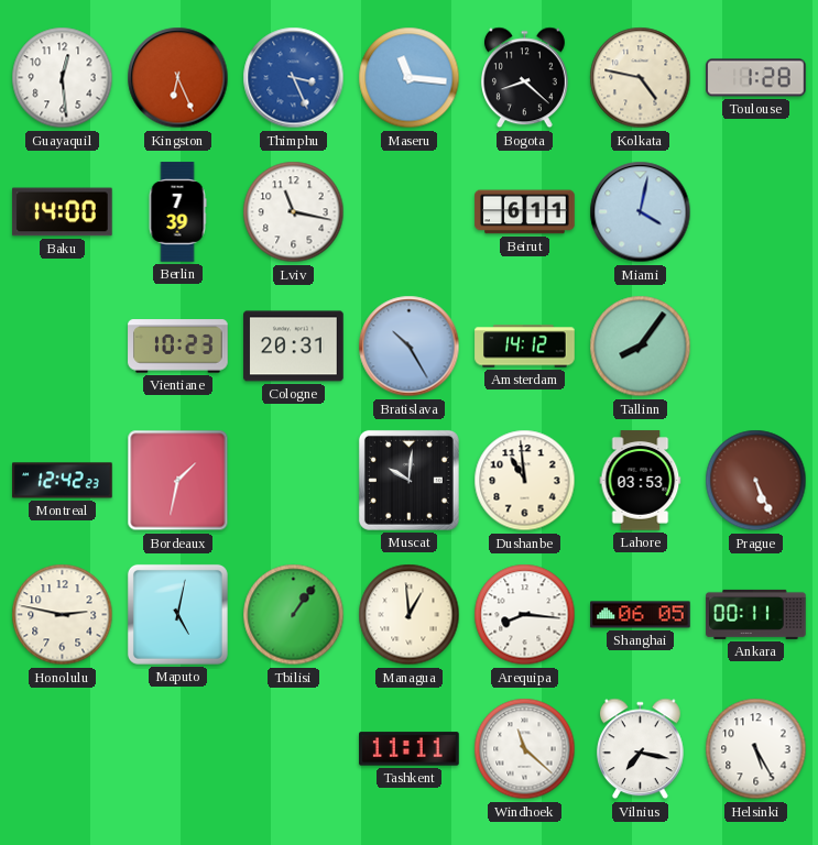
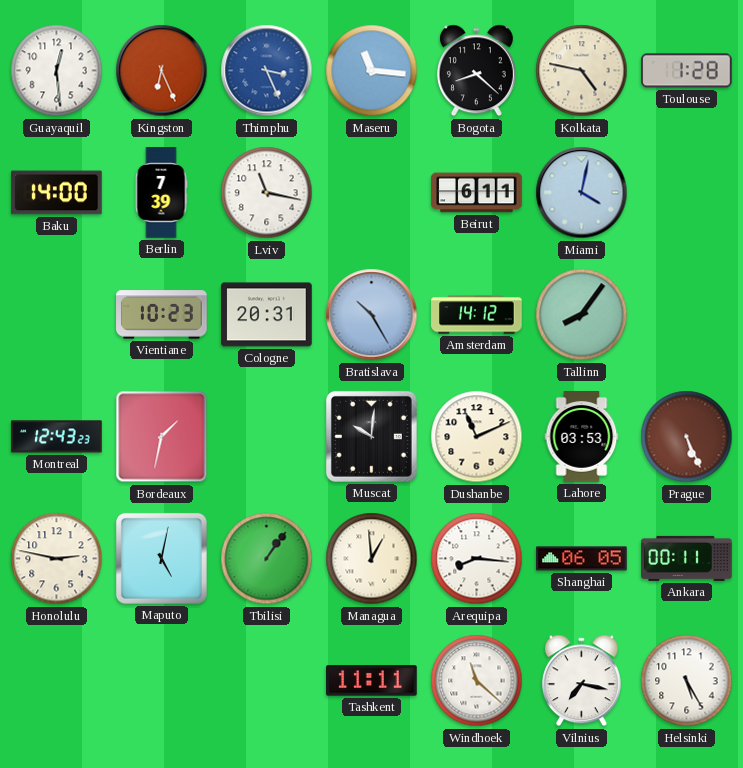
Montreal: 12:42 -> 12:43
Dushanbe: 10:59 -> 11:11
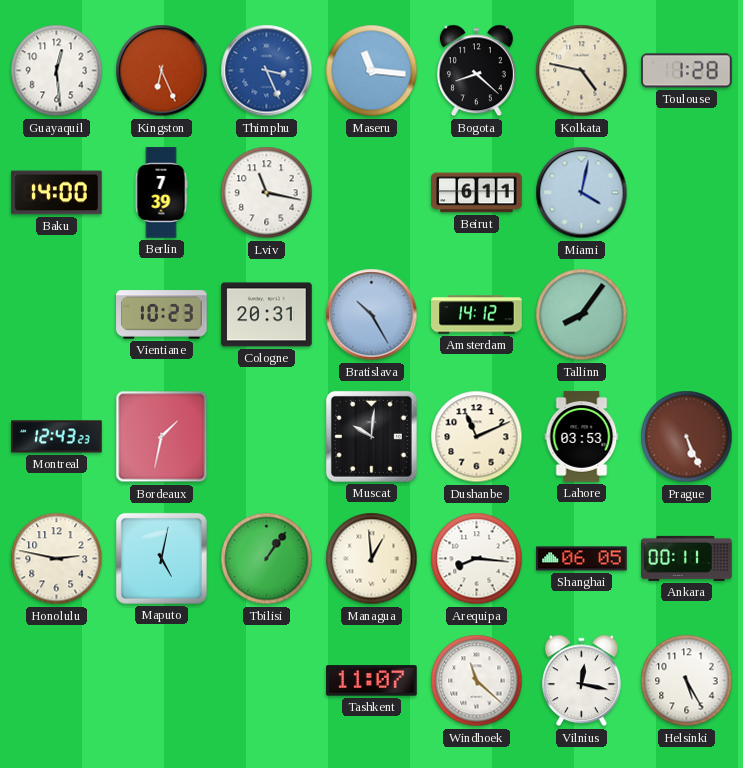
Tashkent: 11:11 -> 11:07
Vilnius: 7:17 -> 12:17
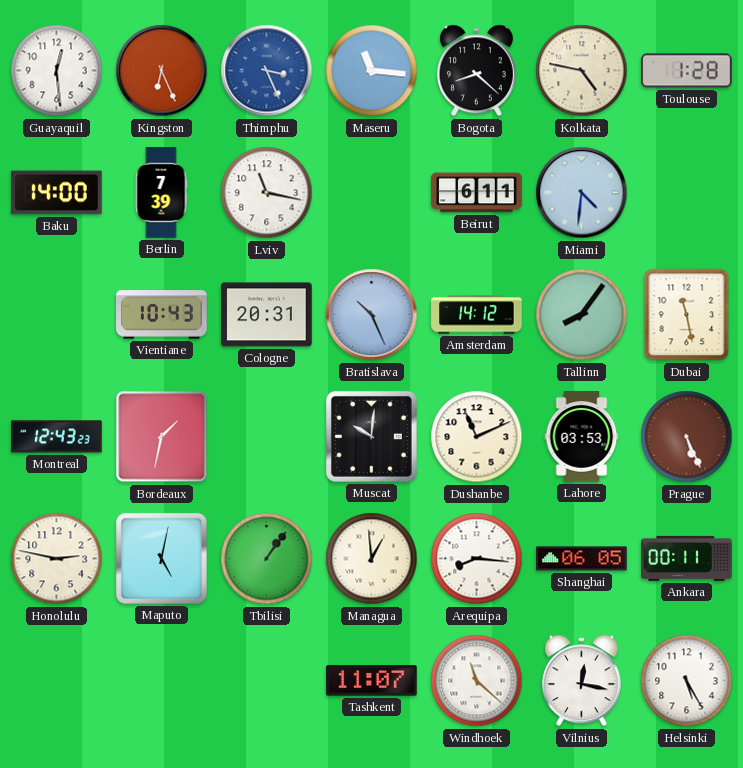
Miami: 4:02 -> 4:31
Vientiane: 10:23 -> 10:43
Bratislava: 10:25 -> 10:26
Dubai: none -> 11:28
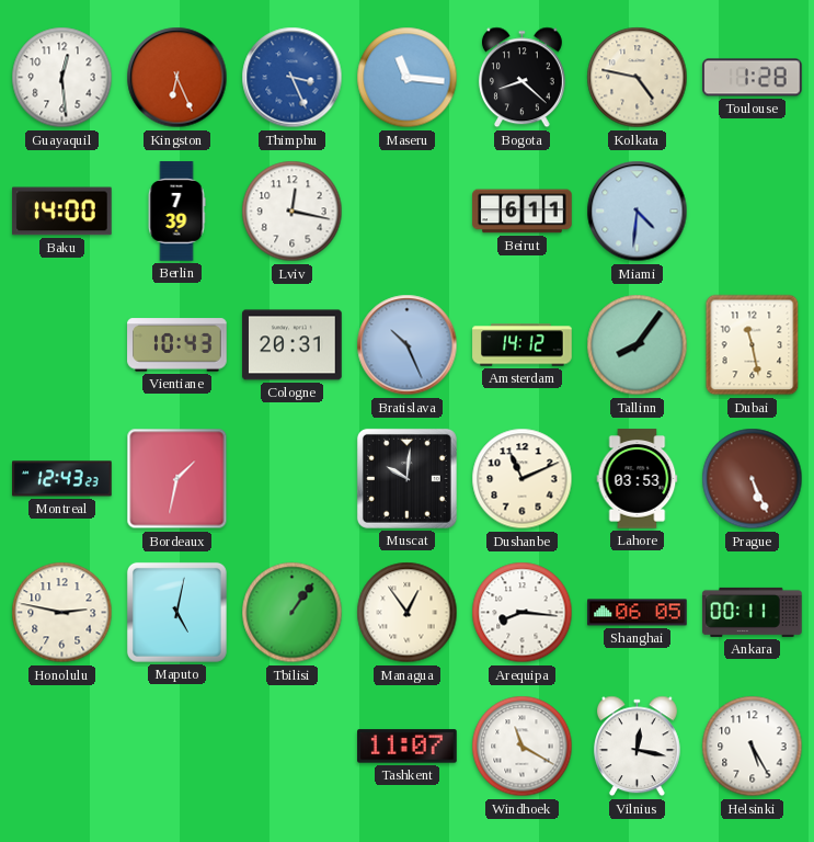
Lviv: 11:17 -> 12:17
Managua: 12:59 -> 12:54
Windhoek: 11:22 -> 11:20
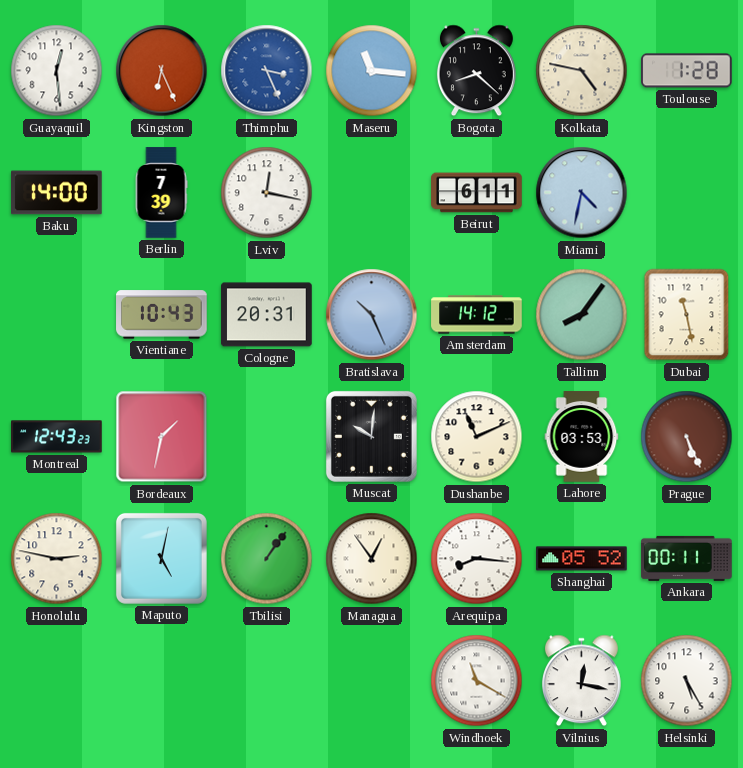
Miami: 4:31 -> 4:32
Shanghai: 06:05 -> 05:52
Tashkent: 11:07 -> none
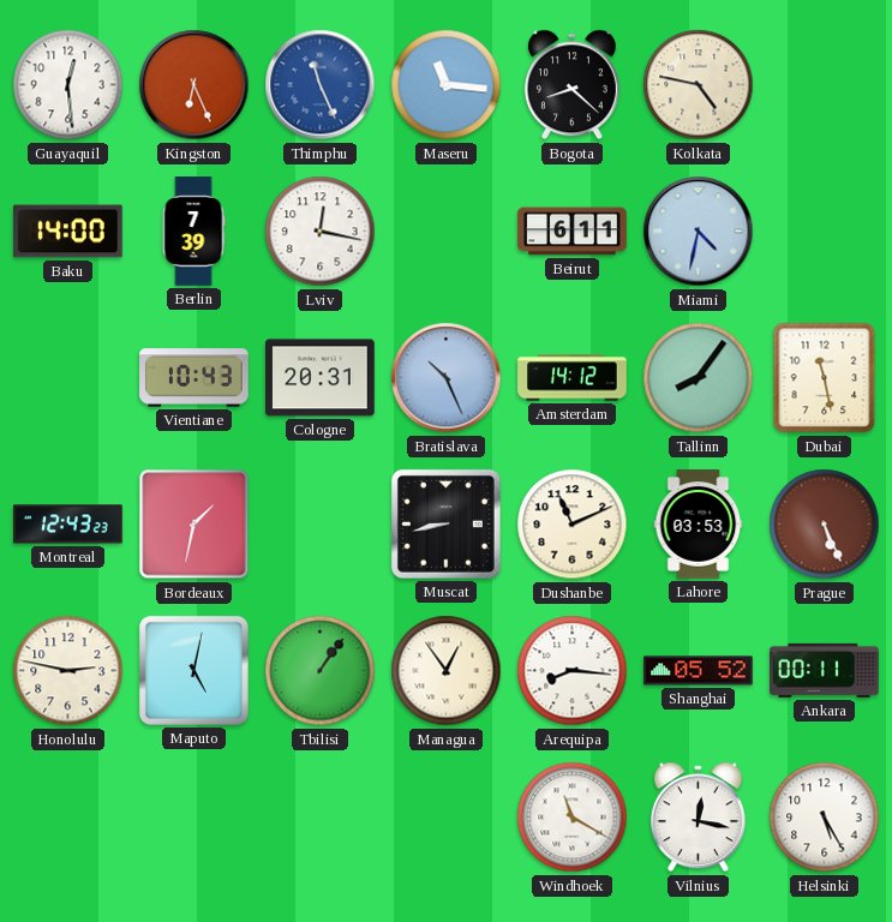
Thimphu: 3:26 -> 11:26
Toulouse: 1:28 -> none
Muscat: 10:01 -> 8:43
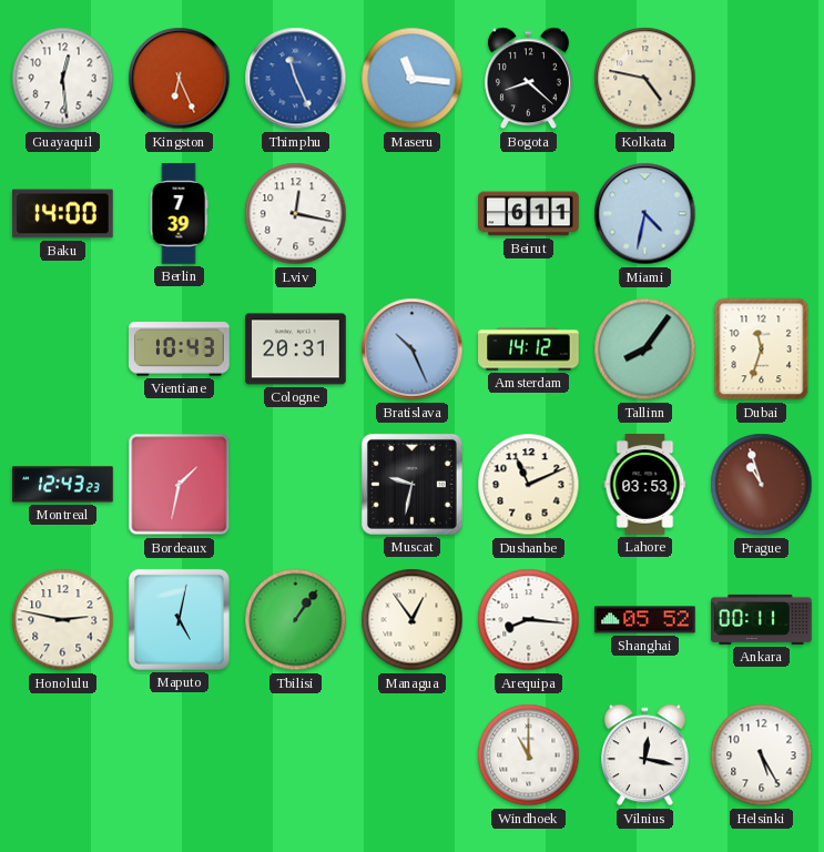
Dubai: 11:28 -> 11:33
Muscat: 8:43 -> 9:32
Prague: 5:26 -> 10:57
Windhoek: 11:20 -> 11:00
